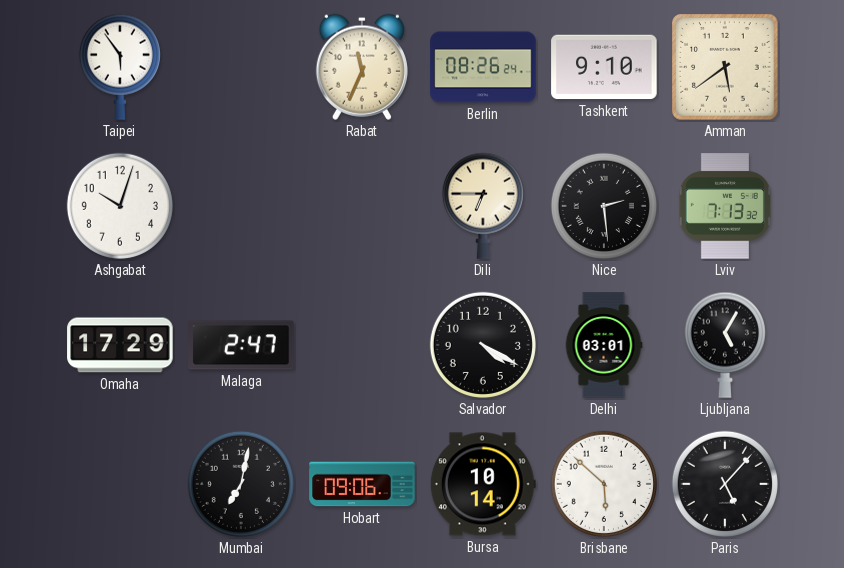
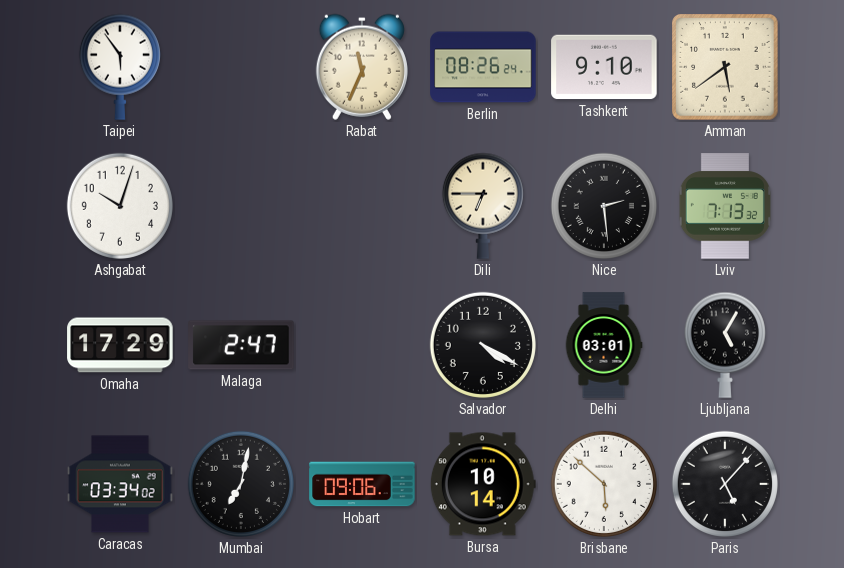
Caracas: none -> 03:34
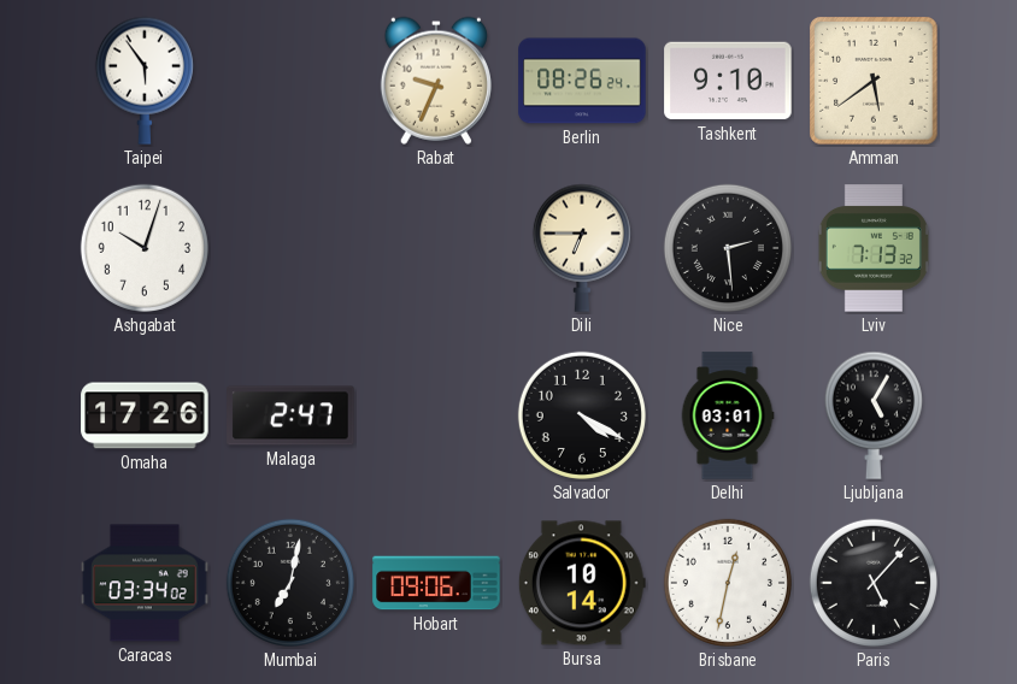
Rabat: 11:34 -> 9:34
Omaha: 17:29 -> 17:26
Brisbane: 5:52 -> 12:32
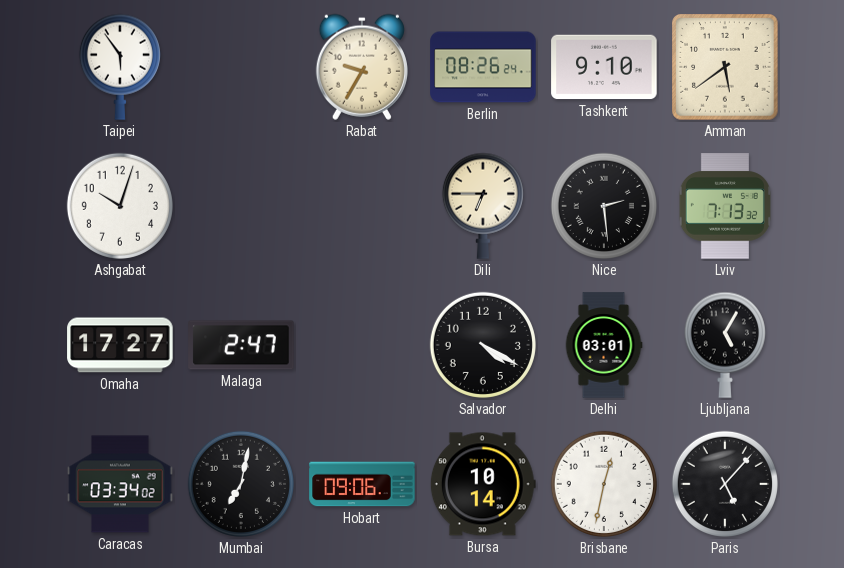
Rabat: 9:34 -> 9:35
Omaha: 17:26 -> 17:27
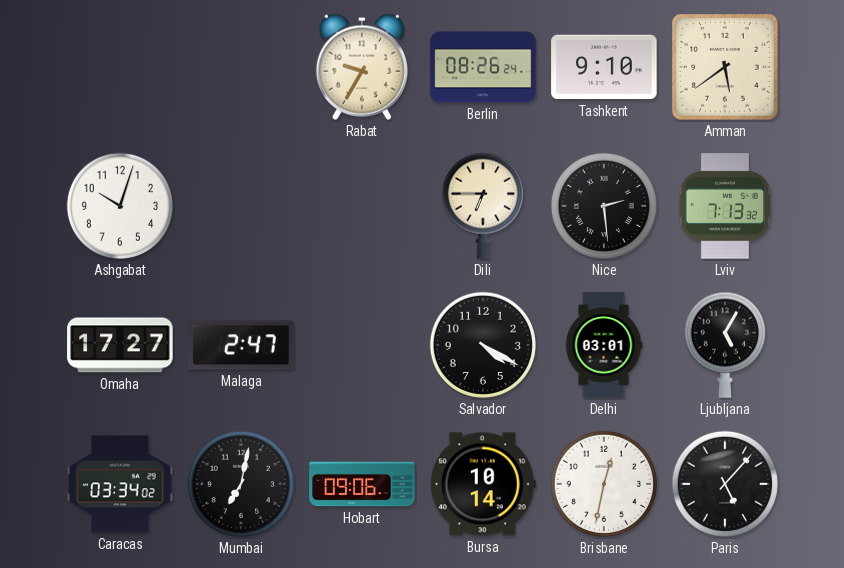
Taipei: 5:54 -> none
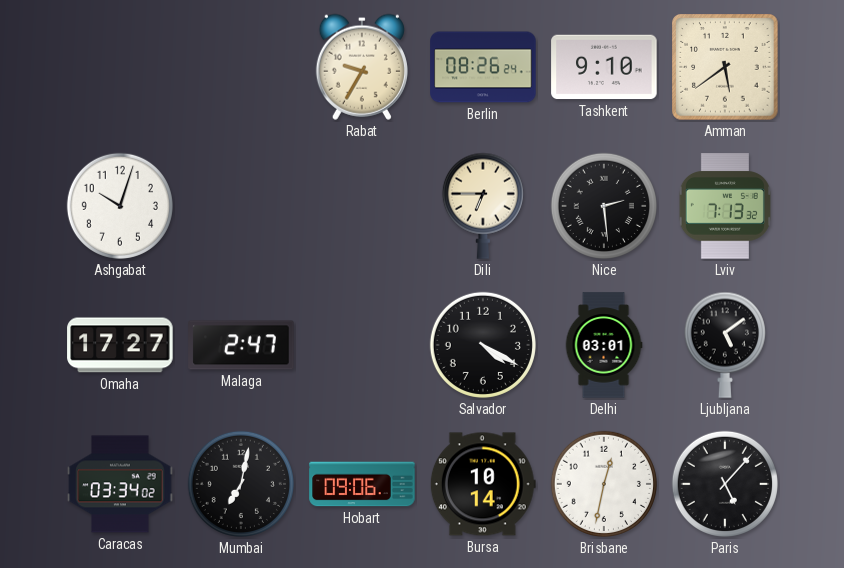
Ljubljana: 5:05 -> 5:09
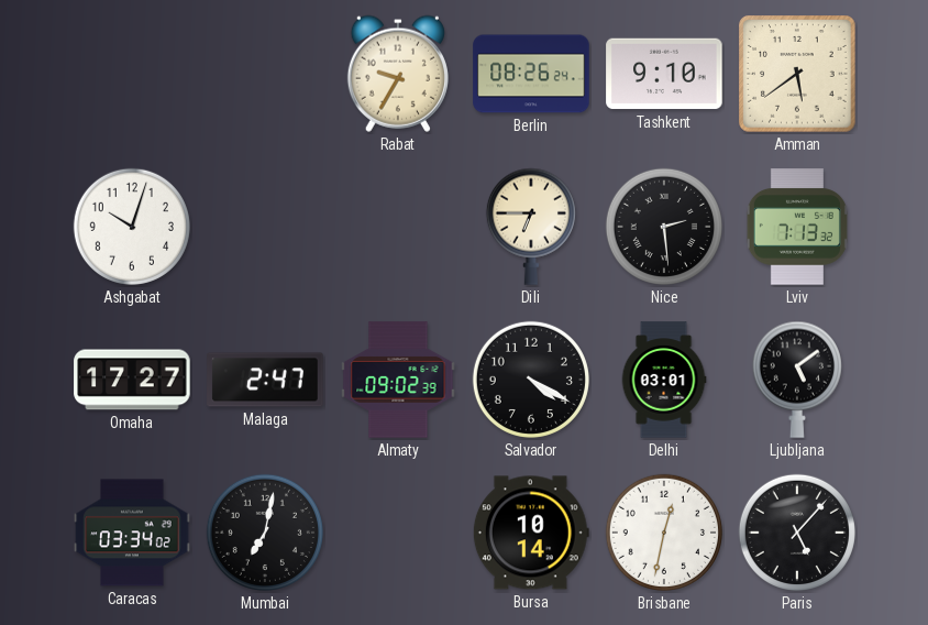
Almaty: none -> 09:02
Hobart: 09:06 -> none
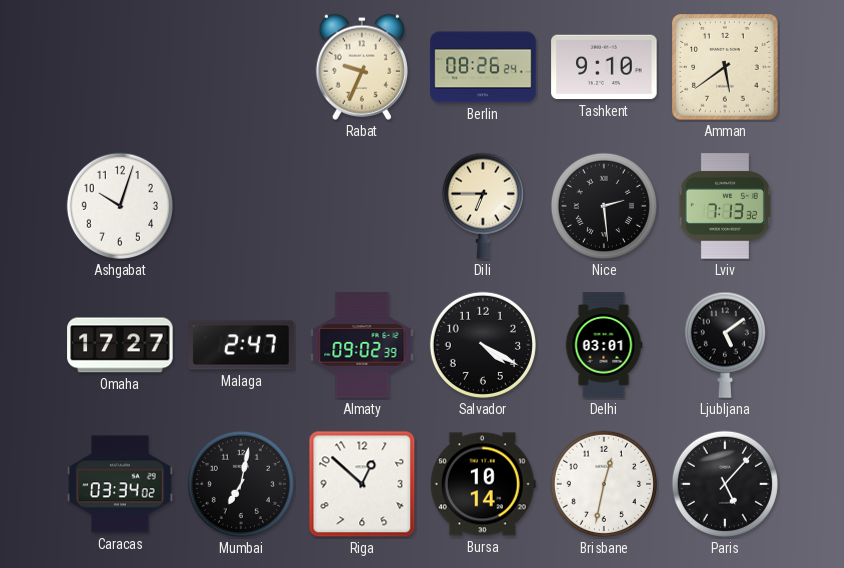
Rabat: 9:35 -> 9:34
Riga: none -> 12:52
